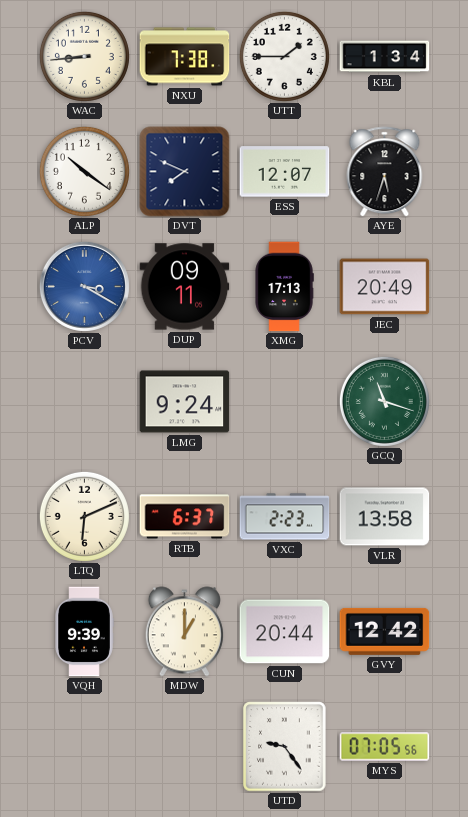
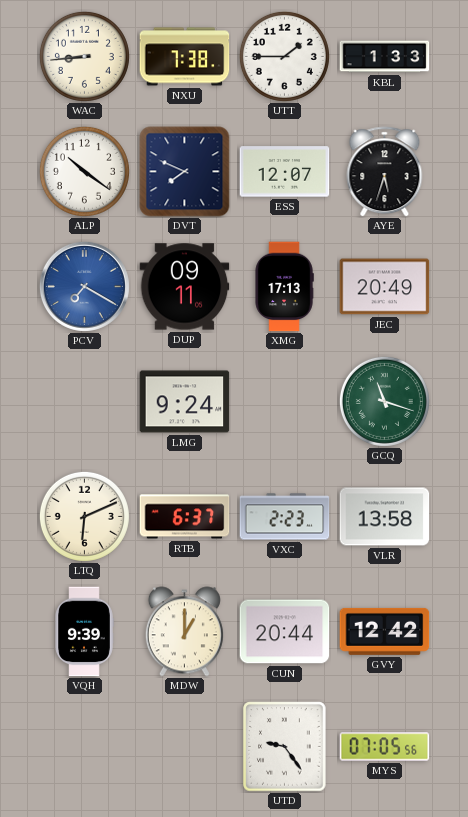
KBL: 1:34 -> 1:33
PCV: 3:20 -> 7:20
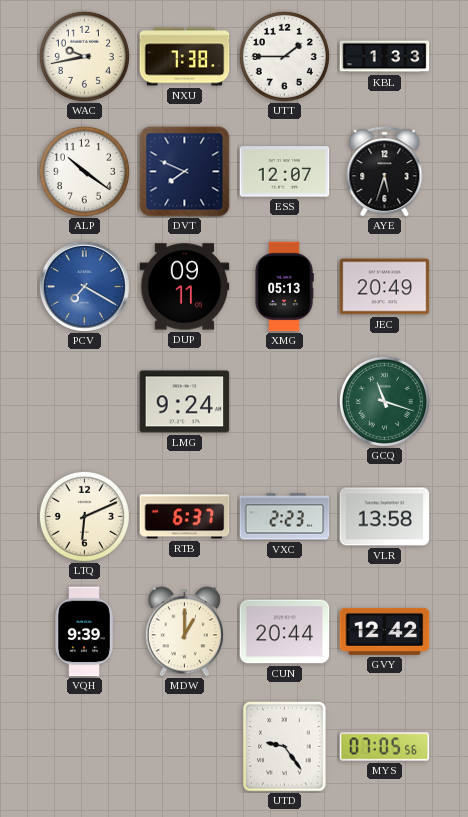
WAC: 8:44 -> 9:43
XMG: 17:13 -> 05:13
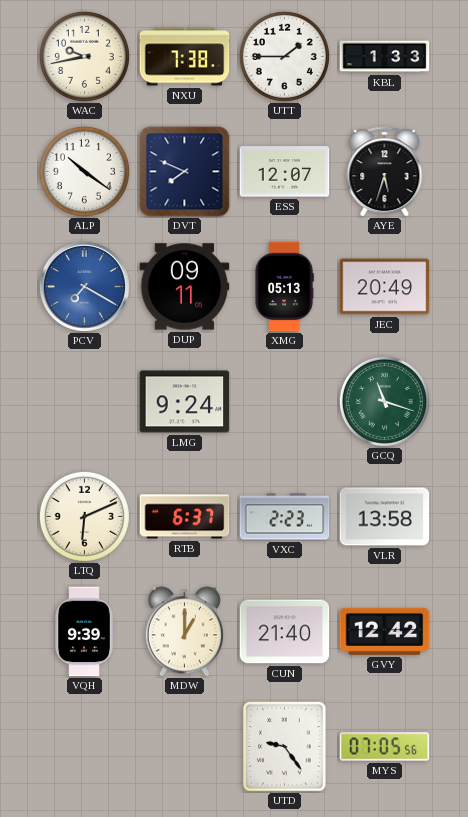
CUN: 20:44 -> 21:40
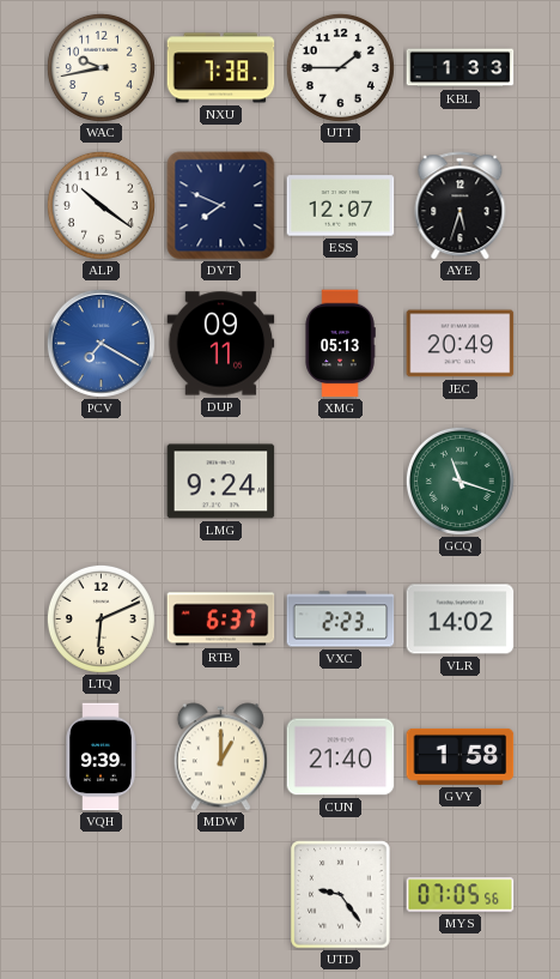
VLR: 13:58 -> 14:02
GVY: 12:42 -> 1:58
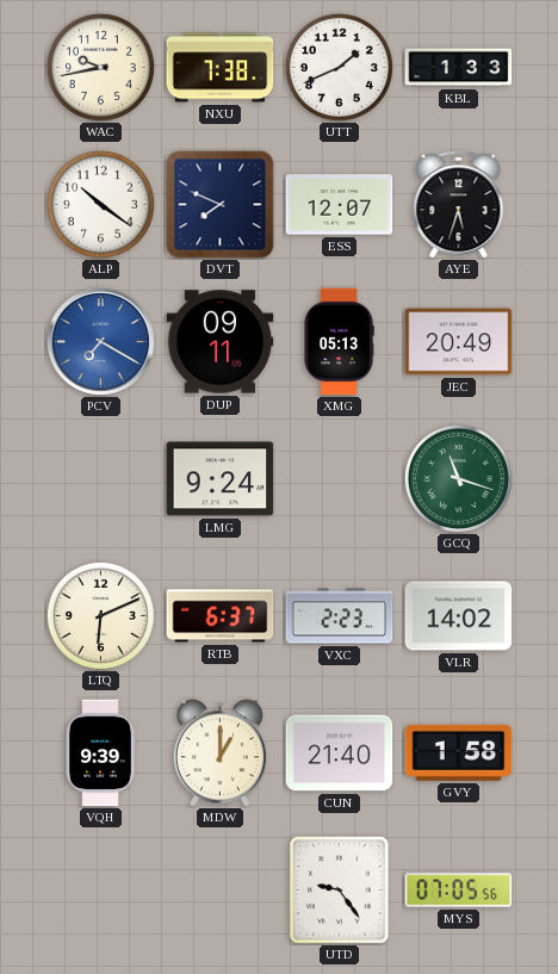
UTT: 1:45 -> 1:41
